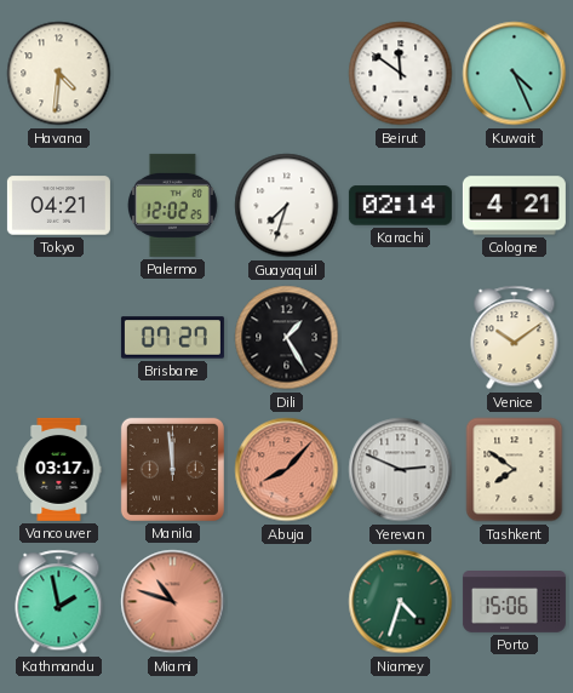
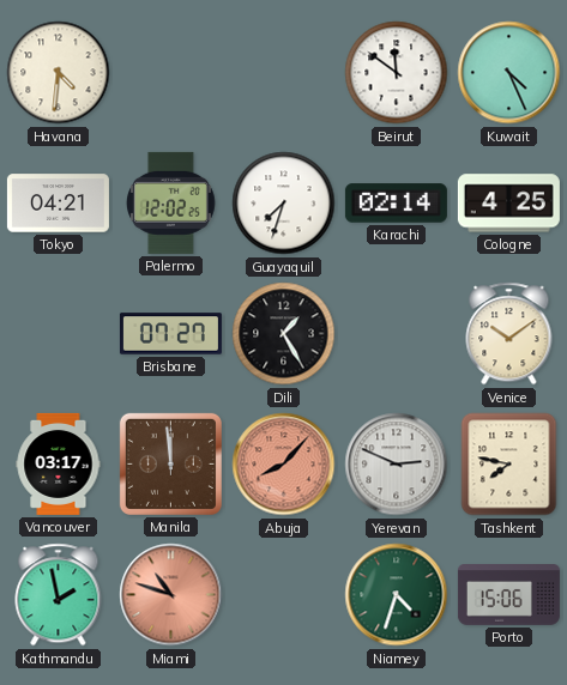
Cologne: 4:21 -> 4:25
Tashkent: 7:51 -> 7:47
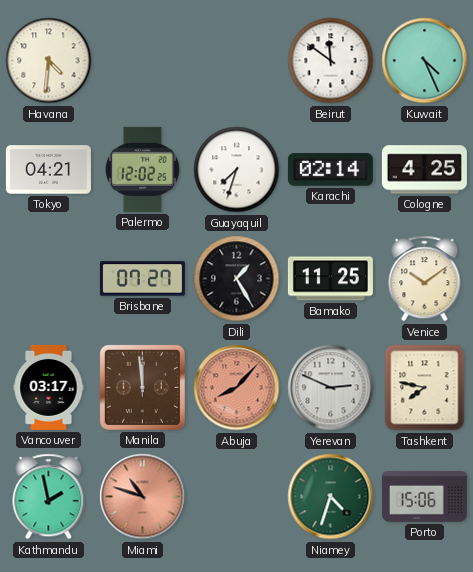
Bamako: none -> 11:25
